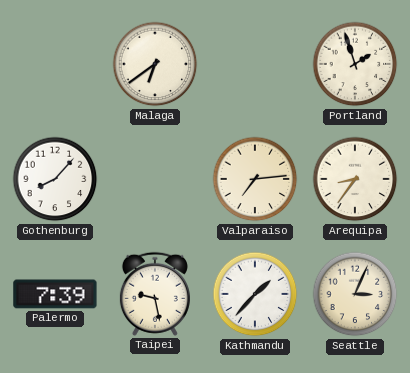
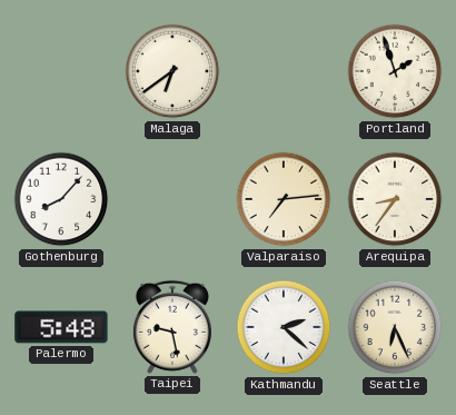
Palermo: 7:39 -> 5:48
Kathmandu: 1:37 -> 2:22
Seattle: 3:04 -> 6:26
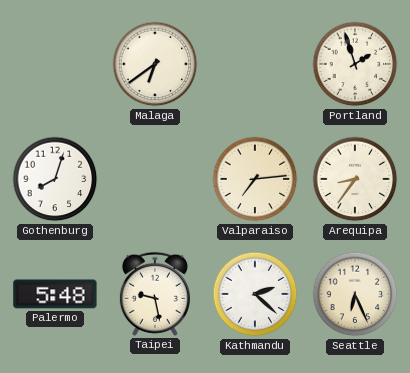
Gothenburg: 8:07 -> 8:03
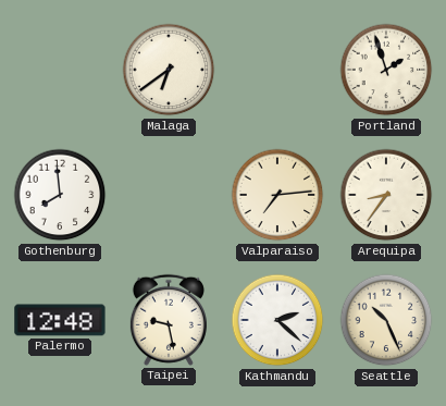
Gothenburg: 8:03 -> 7:59
Palermo: 5:48 -> 12:48
Seattle: 6:26 -> 10:26
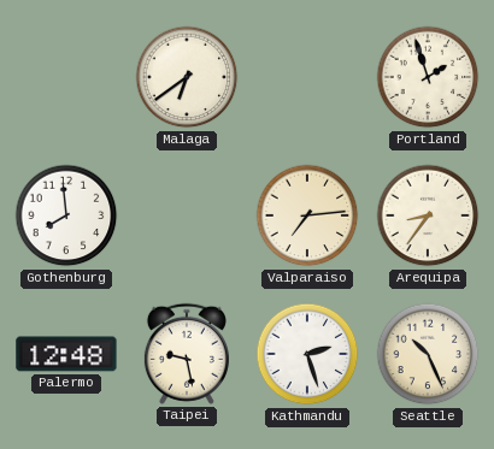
Kathmandu: 2:22 -> 2:27
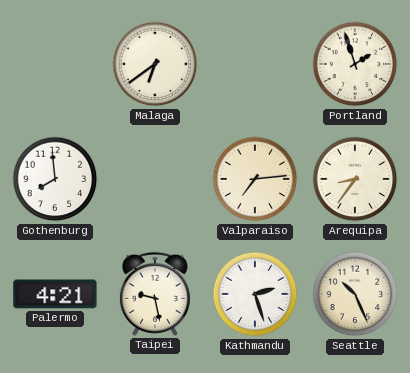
Palermo: 12:48 -> 4:21
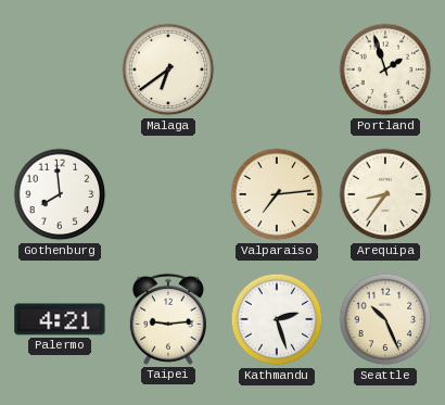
Taipei: 9:28 -> 9:14
